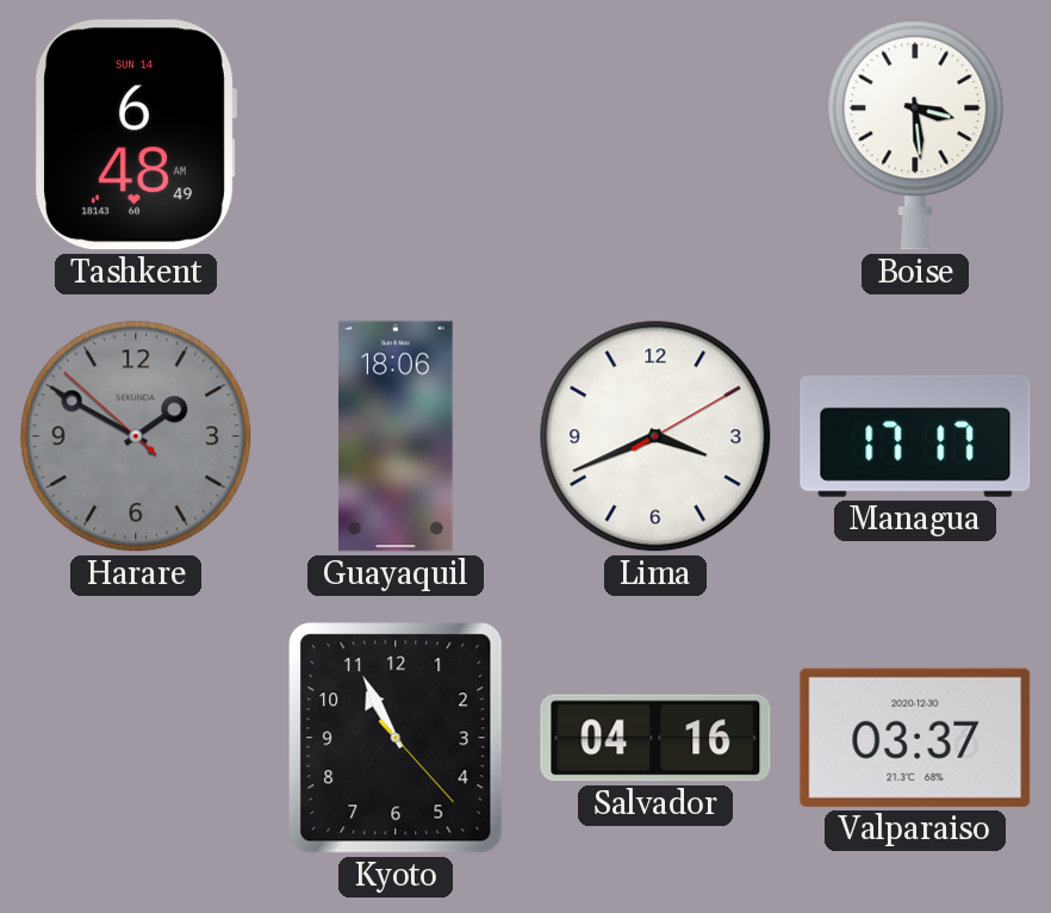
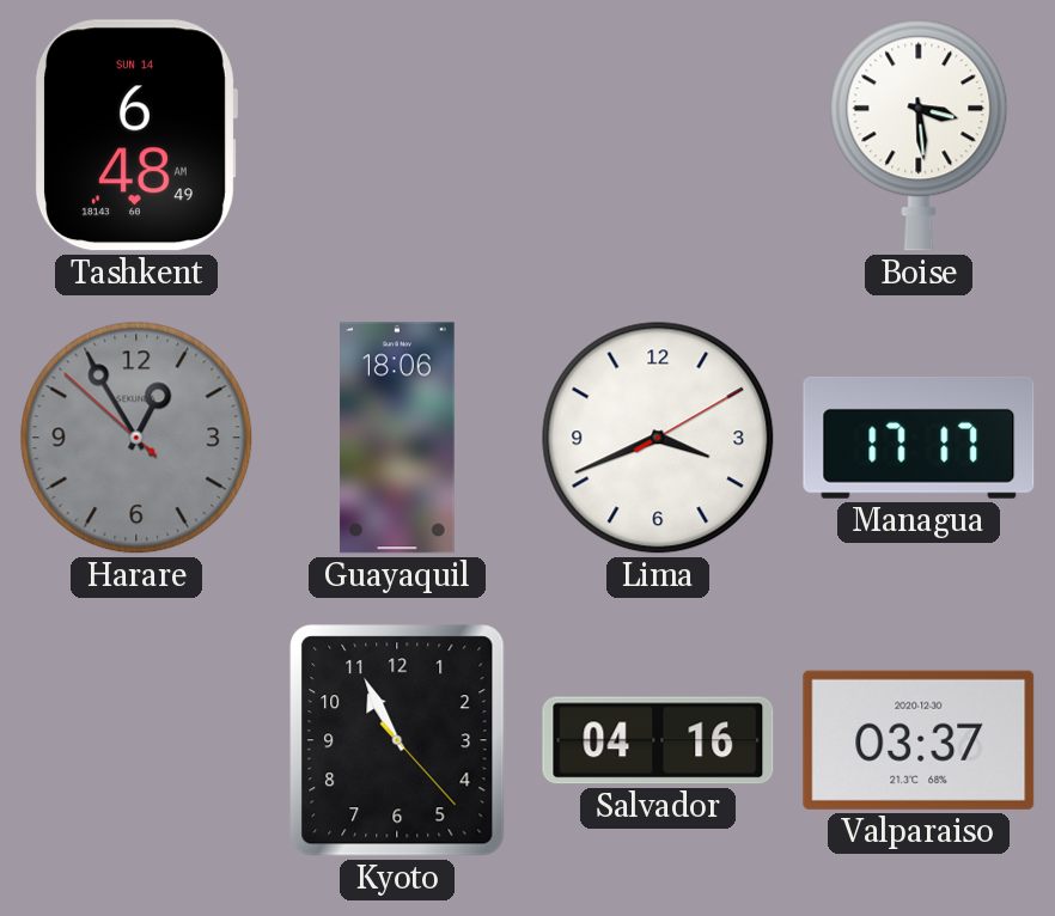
Harare: 1:49 -> 12:54
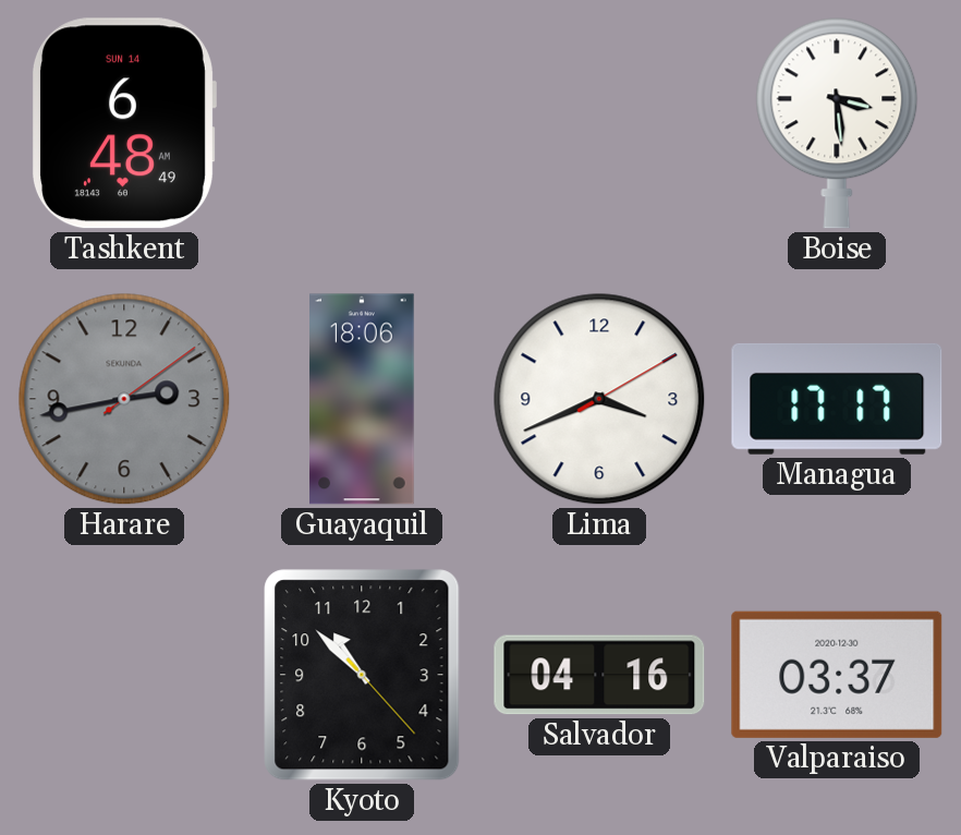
Harare: 12:54 -> 2:43
Kyoto: 10:55 -> 10:52
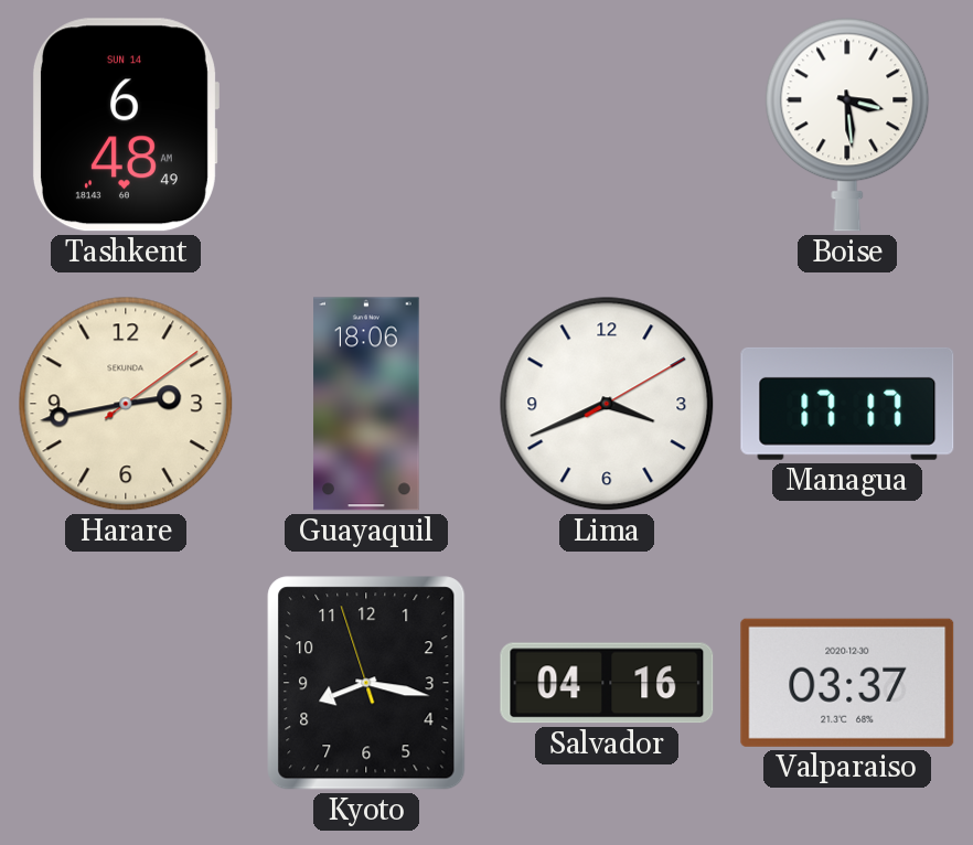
Harare dial: grey -> cream
Kyoto: 10:52 -> 8:16
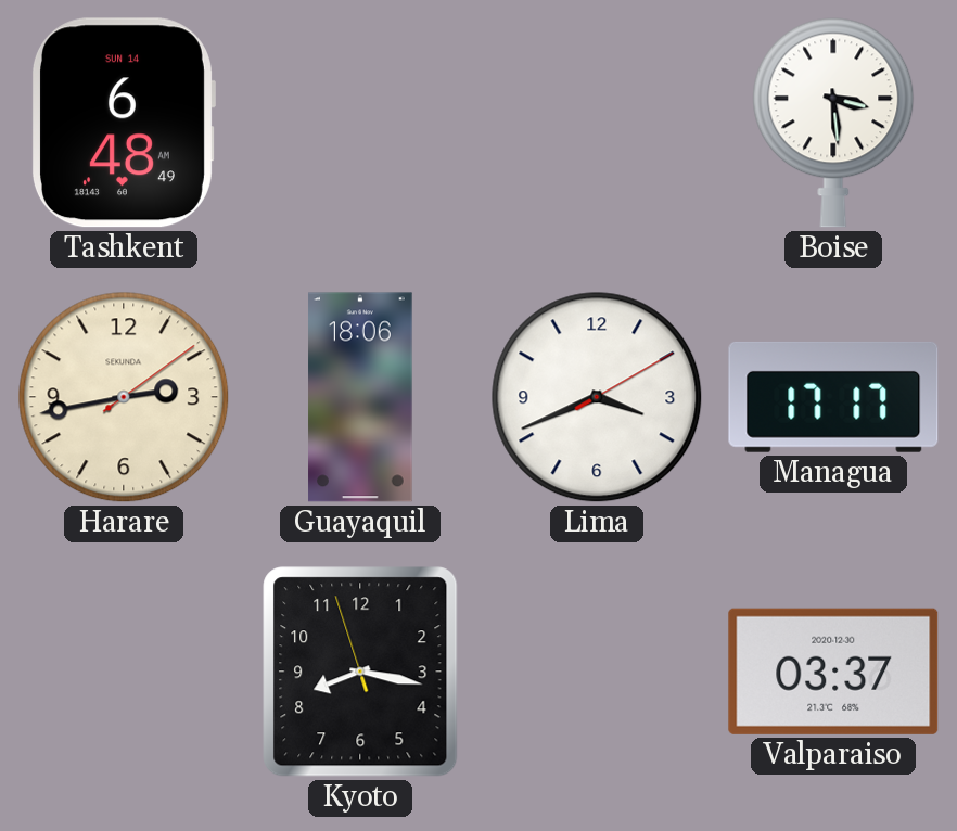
Salvador: 04:16 -> none
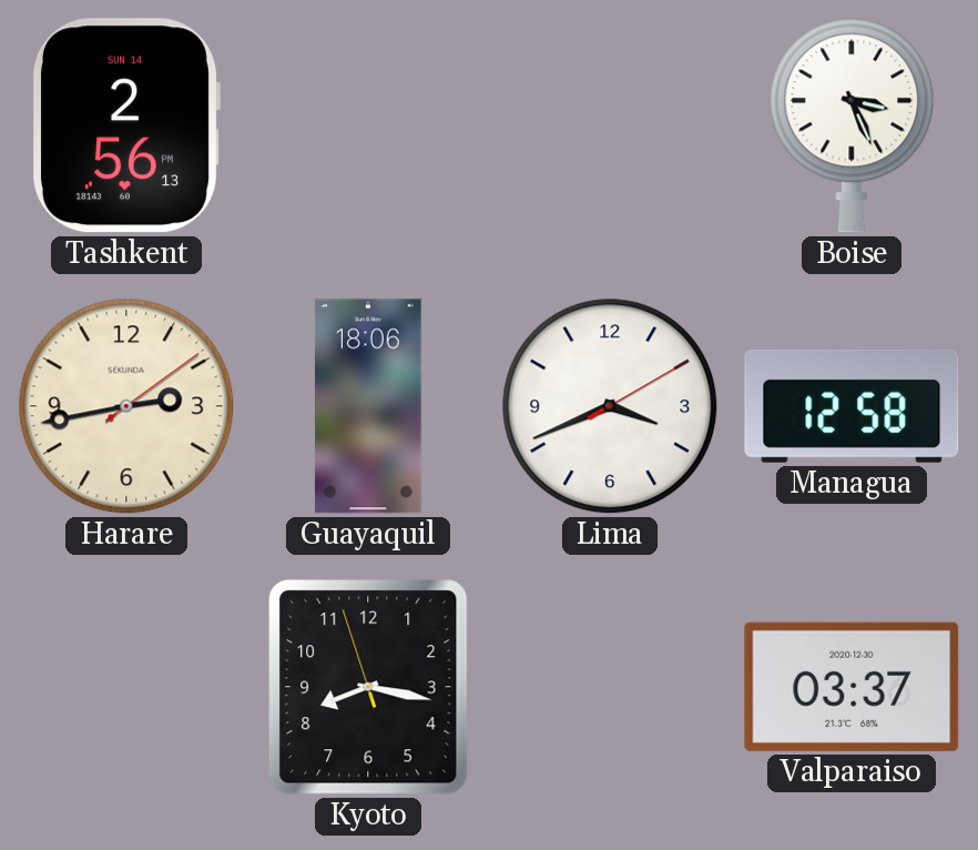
Tashkent: 6:48 -> 2:56
Boise: 3:29 -> 3:26
Managua: 17:17 -> 12:58
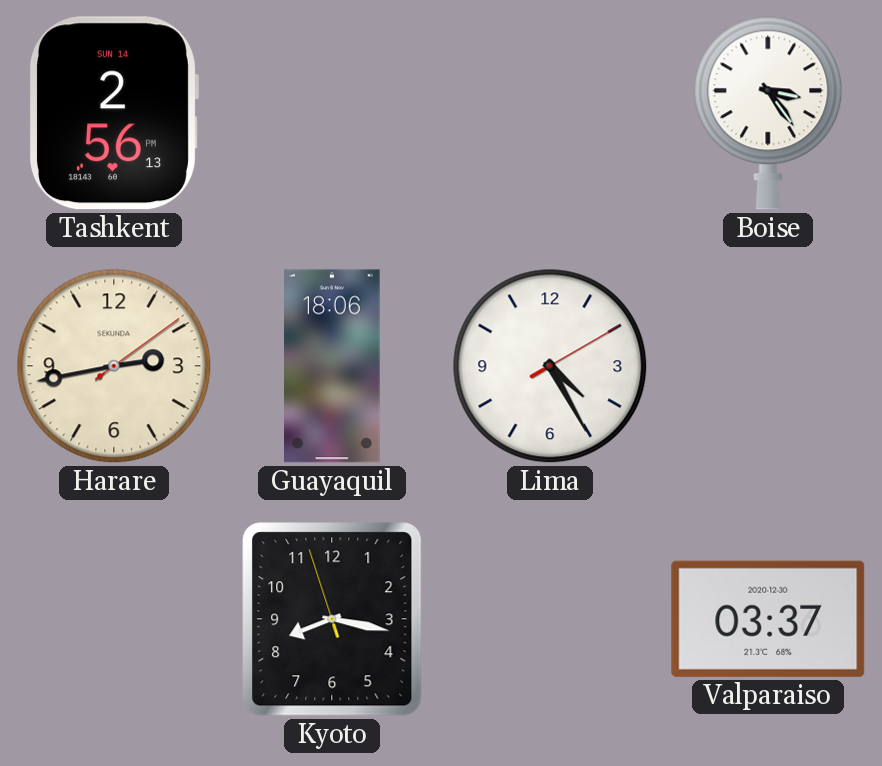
Boise: 3:26 -> 3:24
Lima: 3:41 -> 4:25
Managua: 12:58 -> none
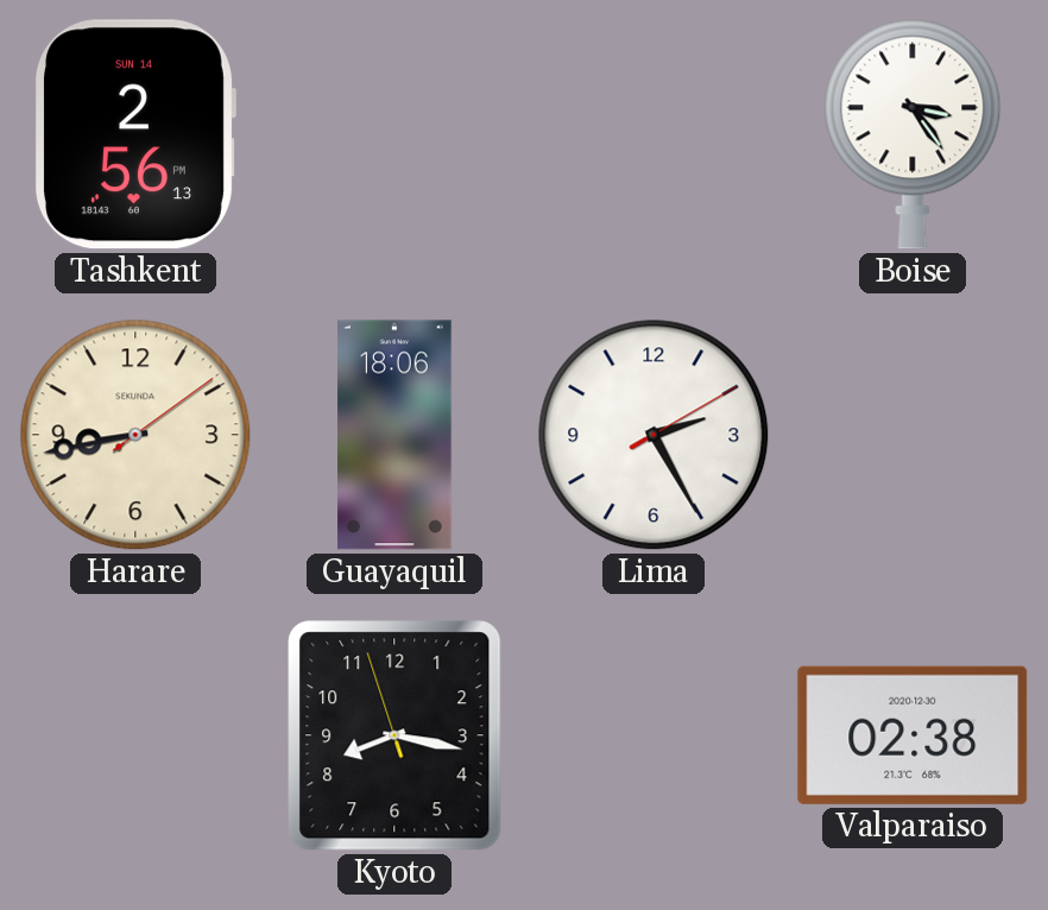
Harare: 2:43 -> 8:43
Lima: 4:25 -> 2:25
Valparaiso: 03:37 -> 02:38
